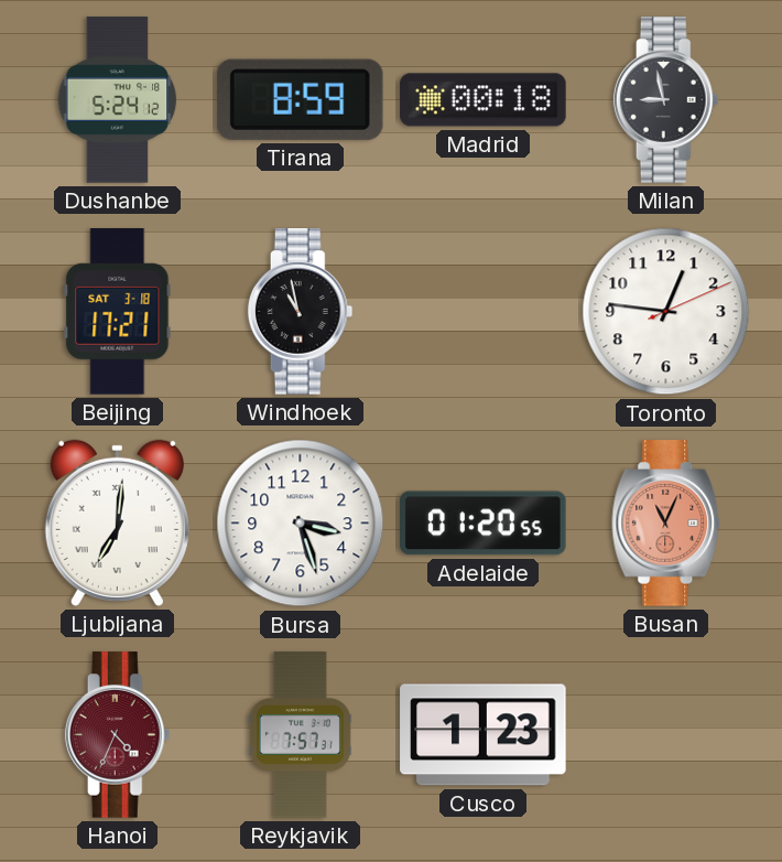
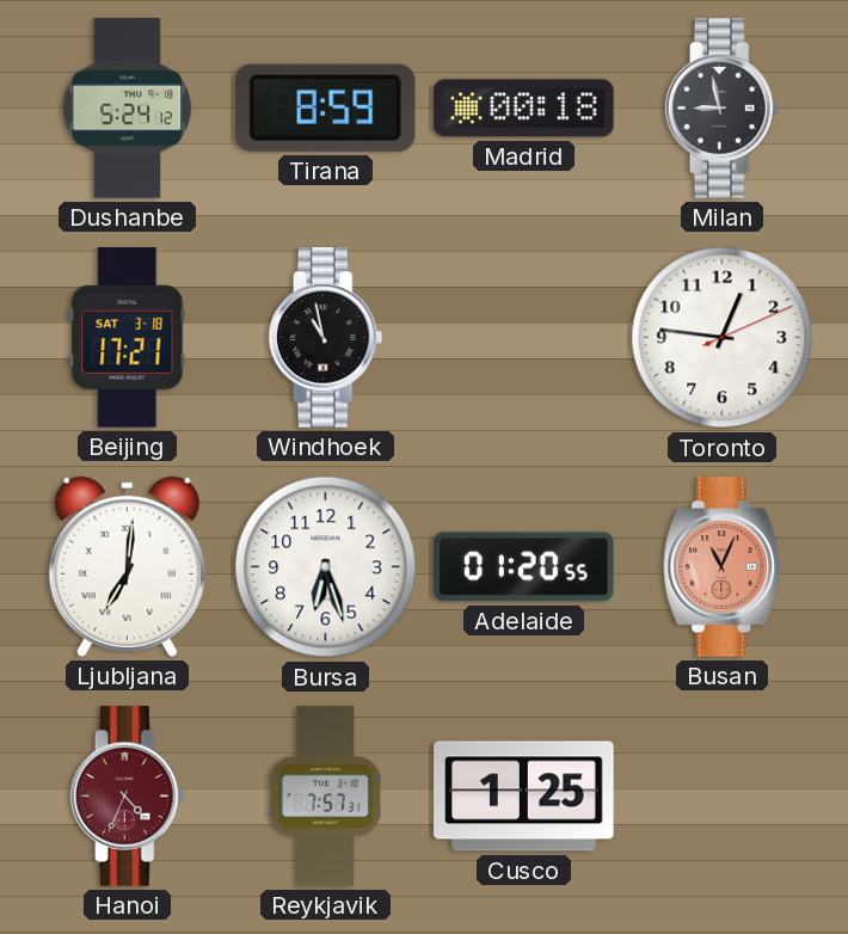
Bursa: 3:27 -> 6:27
Cusco: 1:23 -> 1:25
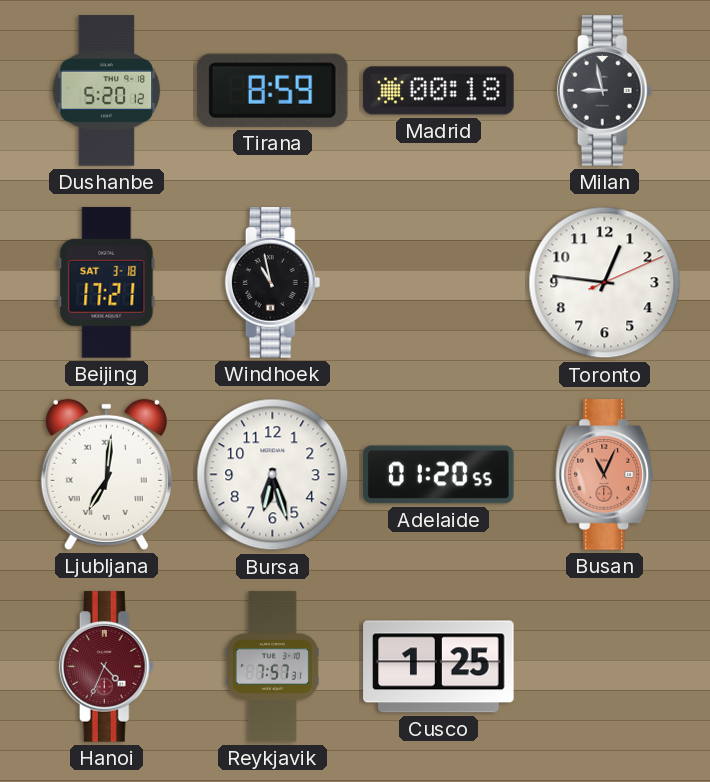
Dushanbe: 5:24 -> 5:20
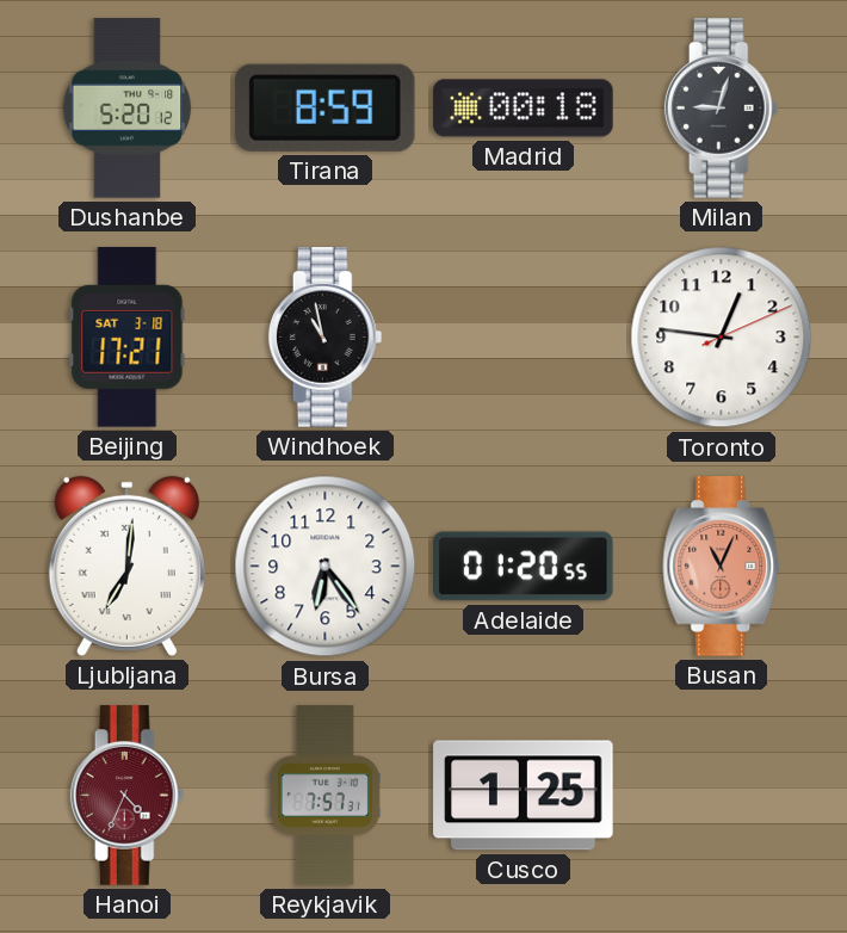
Milan: 8:58 -> 9:03
Bursa: 6:27 -> 6:24
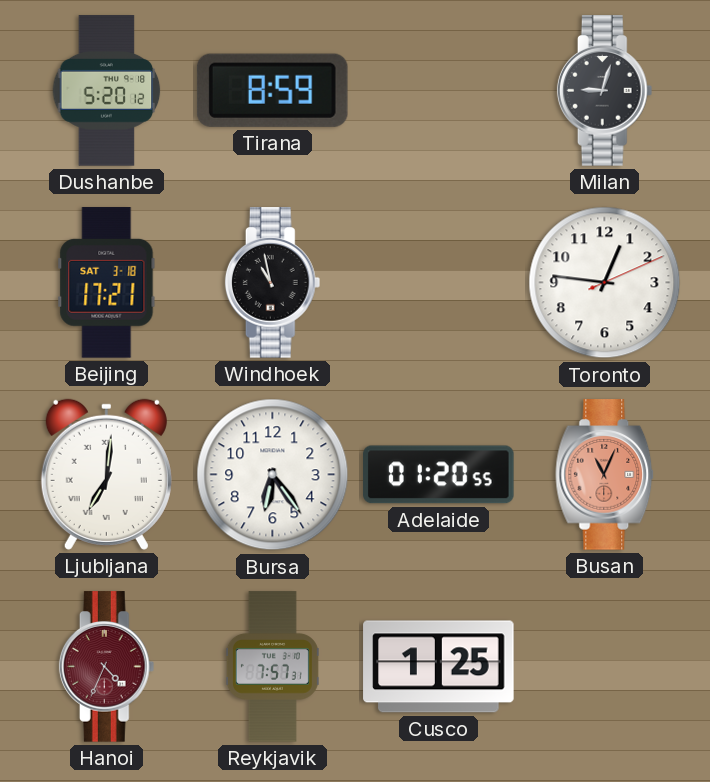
Madrid: 00:18 -> none
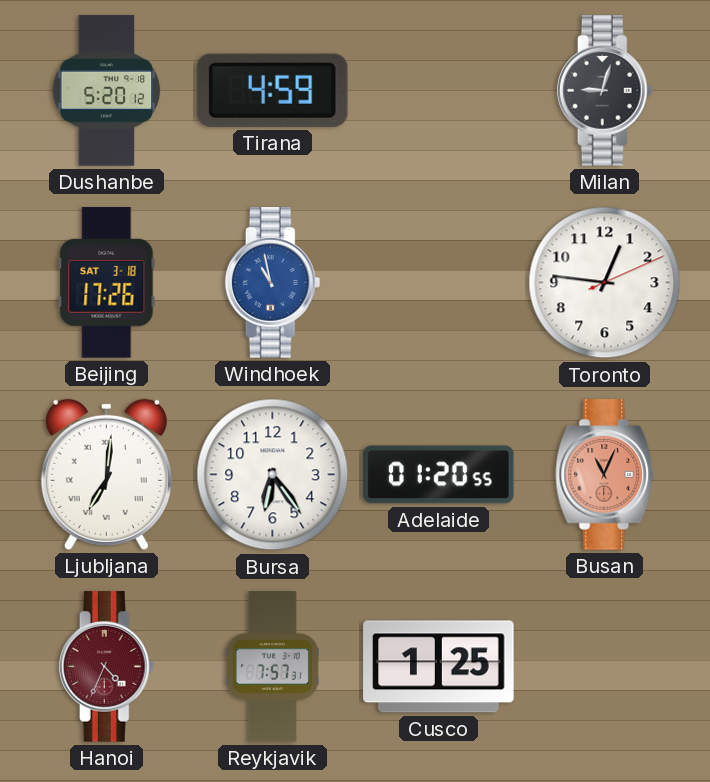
Tirana: 8:59 -> 4:59
Beijing: 17:21 -> 17:26
Windhoek dial: black -> blue
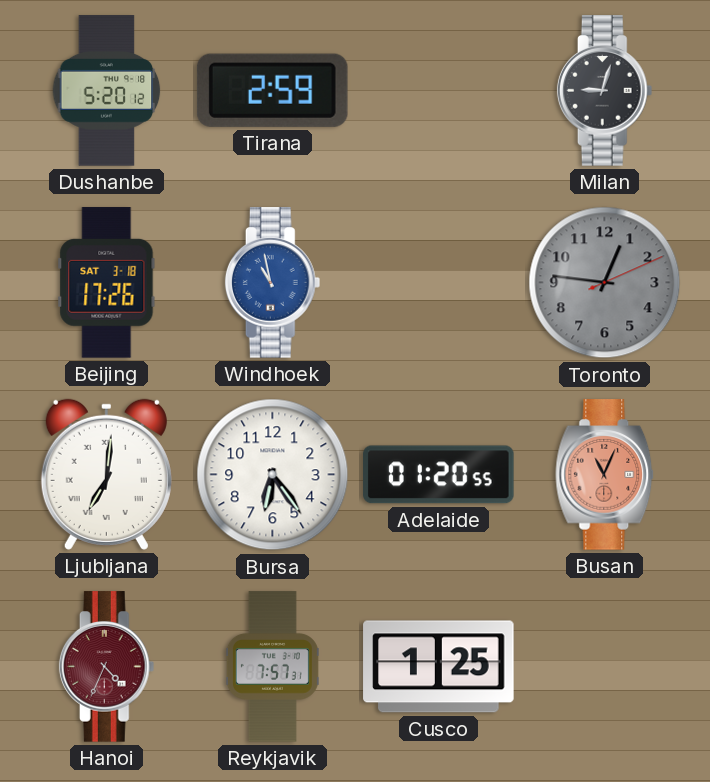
Tirana: 4:59 -> 2:59
Toronto dial: white -> grey
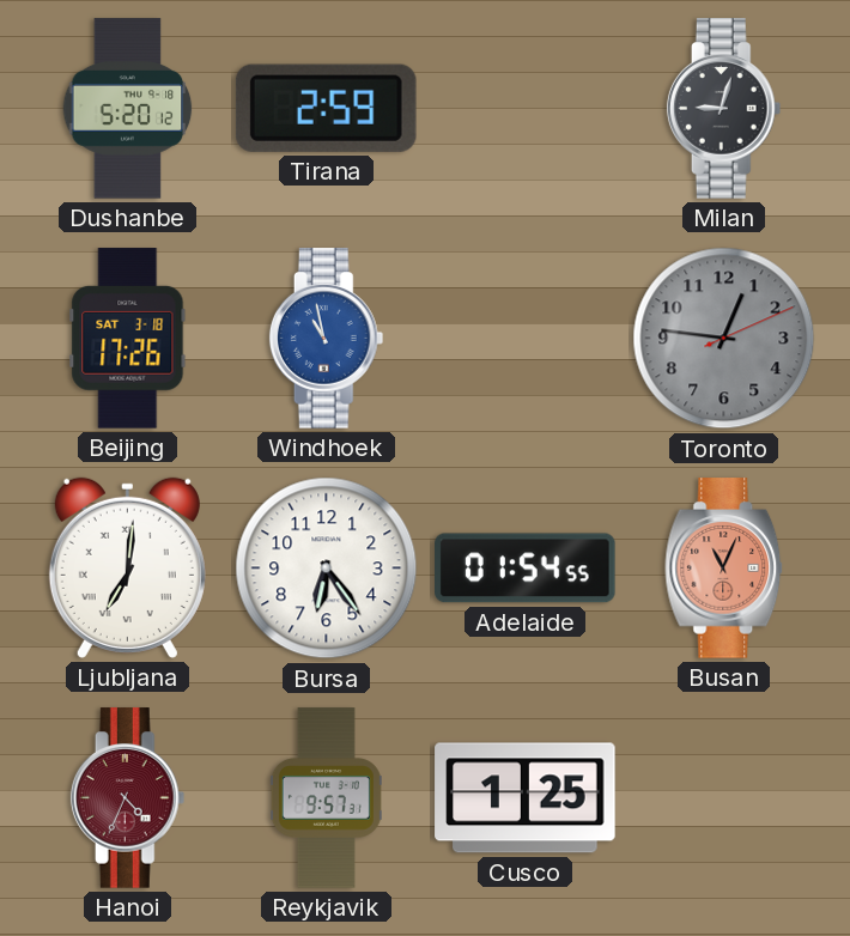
Adelaide: 01:20 -> 01:54
Reykjavik: 7:57 -> 9:57
